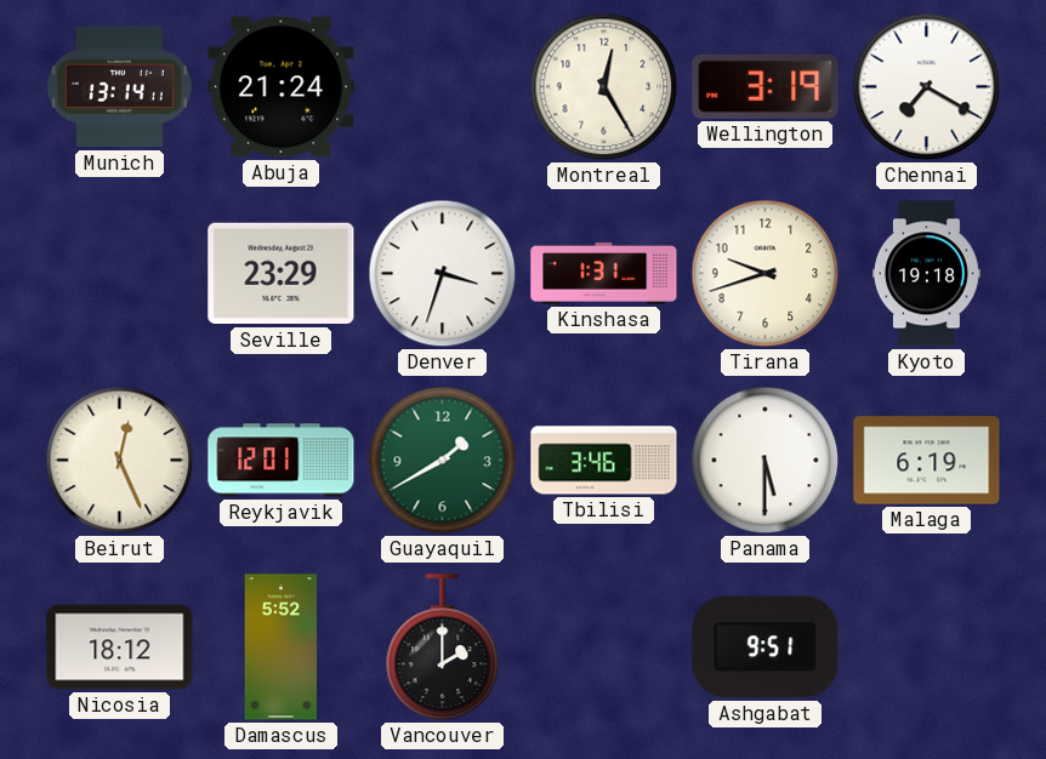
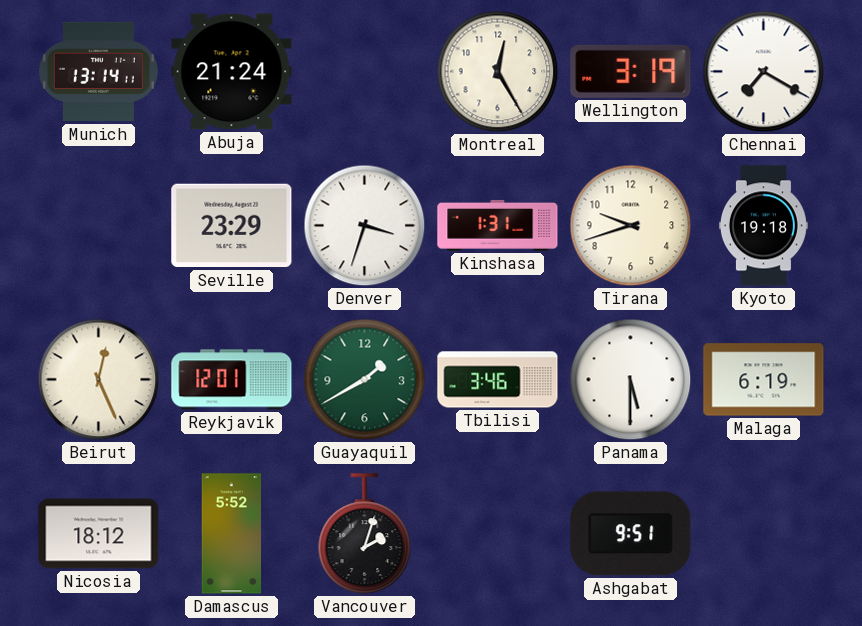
Vancouver: 2:00 -> 2:03
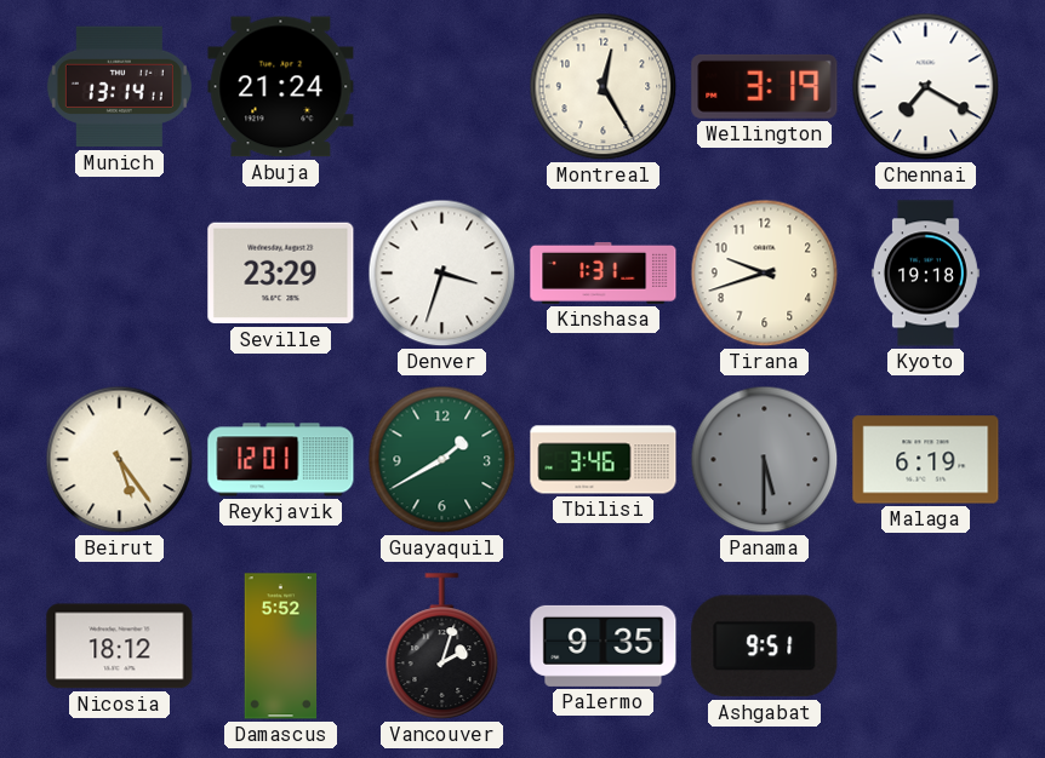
Beirut: 12:26 -> 5:24
Panama dial: white -> grey
Palermo: none -> 9:35
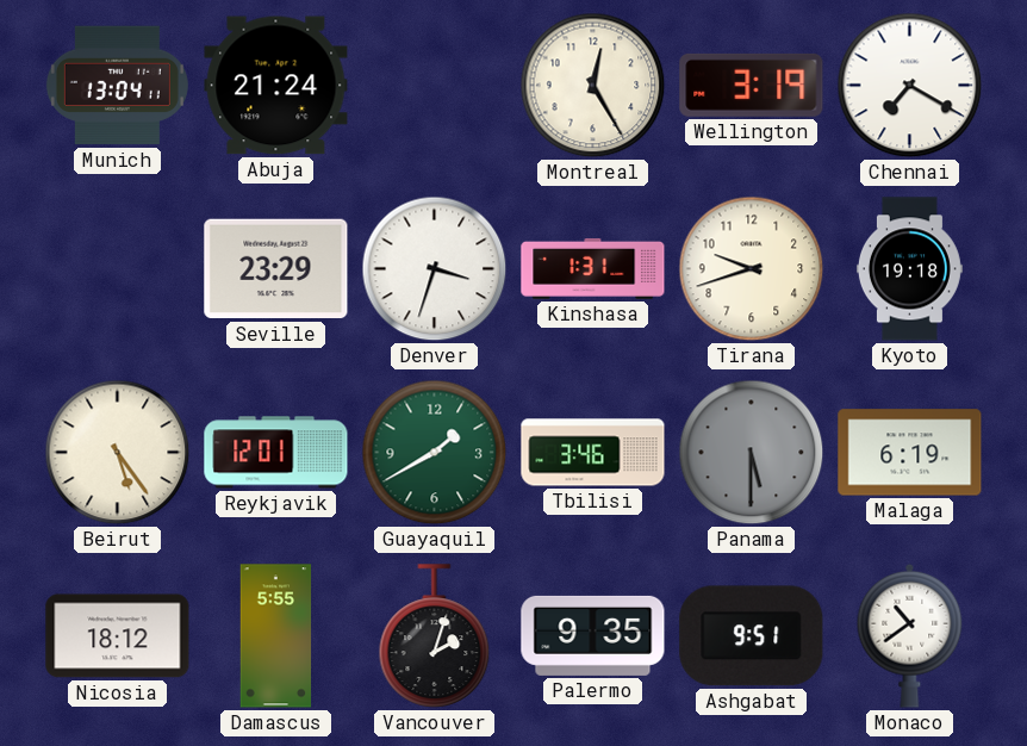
Munich: 13:14 -> 13:04
Damascus: 5:52 -> 5:55
Monaco: none -> 10:39
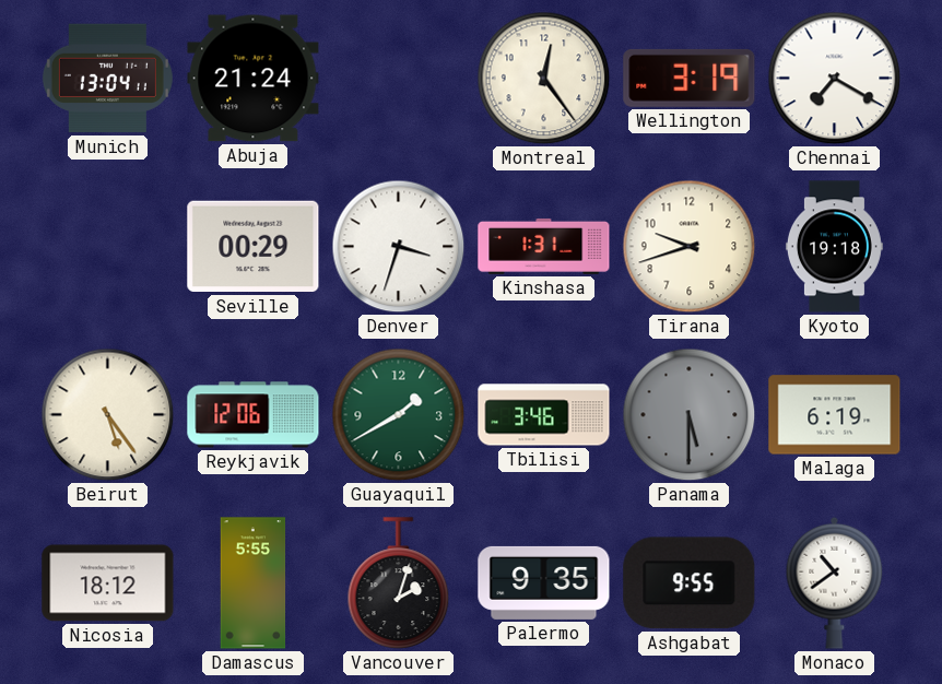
Montreal: 12:25 -> 12:24
Seville: 23:29 -> 00:29
Reykjavik: 12:01 -> 12:06
Ashgabat: 9:51 -> 9:55
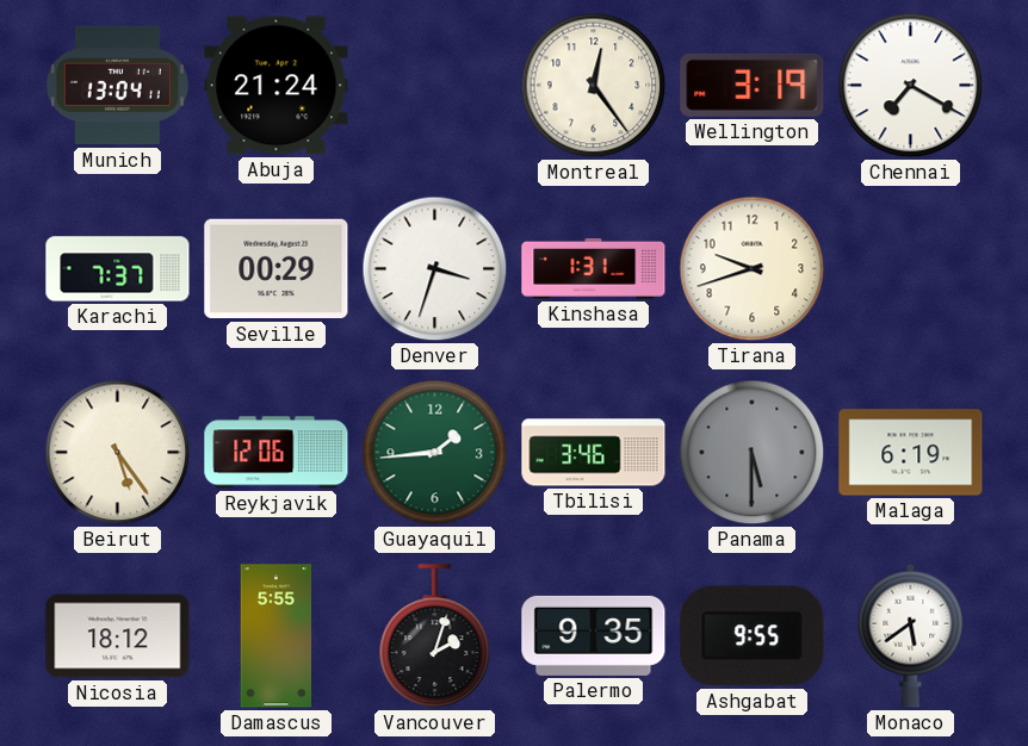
Karachi: none -> 7:37
Kyoto: 19:18 -> none
Guayaquil: 1:40 -> 1:44
Monaco: 10:39 -> 5:39
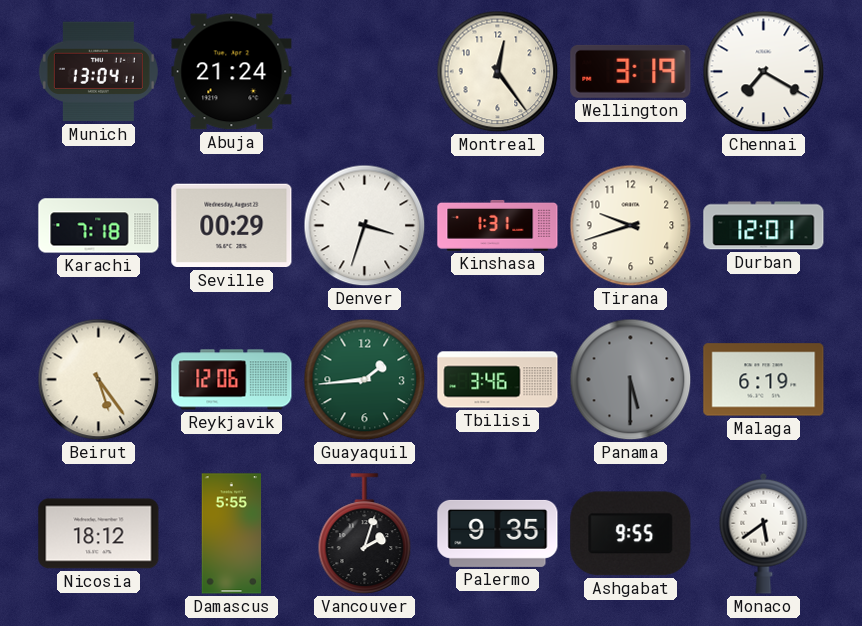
Karachi: 7:37 -> 7:18
Durban: none -> 12:01
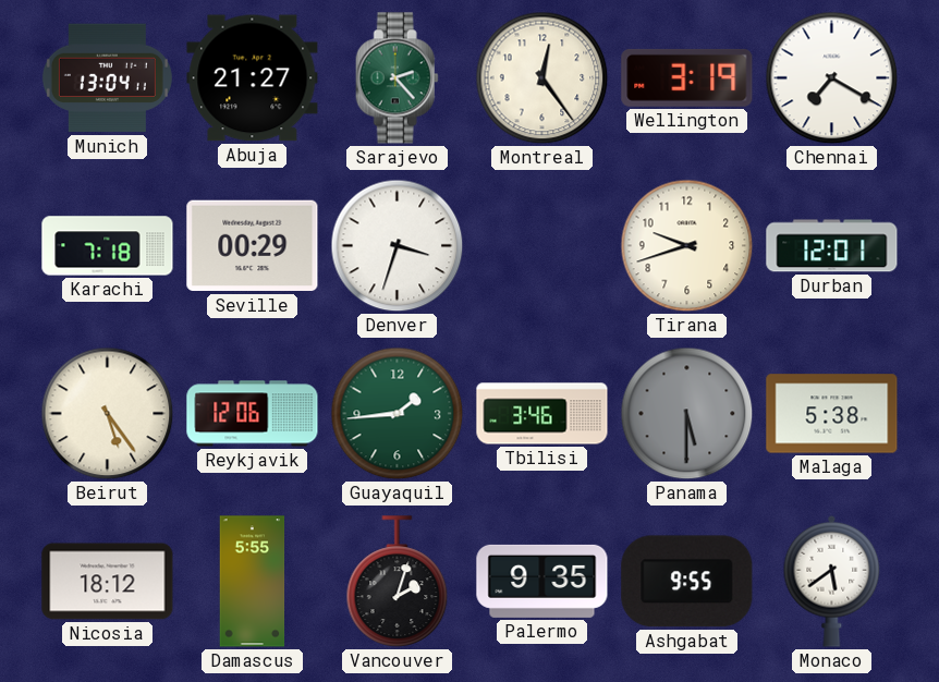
Abuja: 21:24 -> 21:27
Sarajevo: none -> 2:23
Kinshasa: 1:31 -> none
Malaga: 6:19 -> 5:38
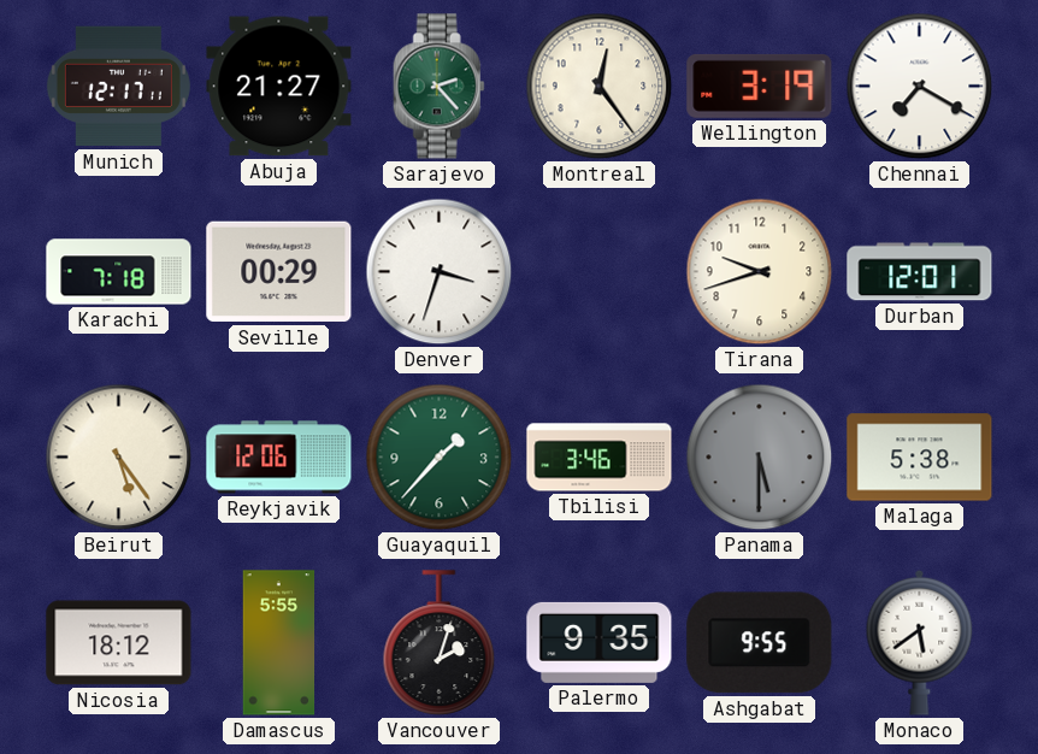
Munich: 13:04 -> 12:17
Guayaquil: 1:44 -> 1:37
